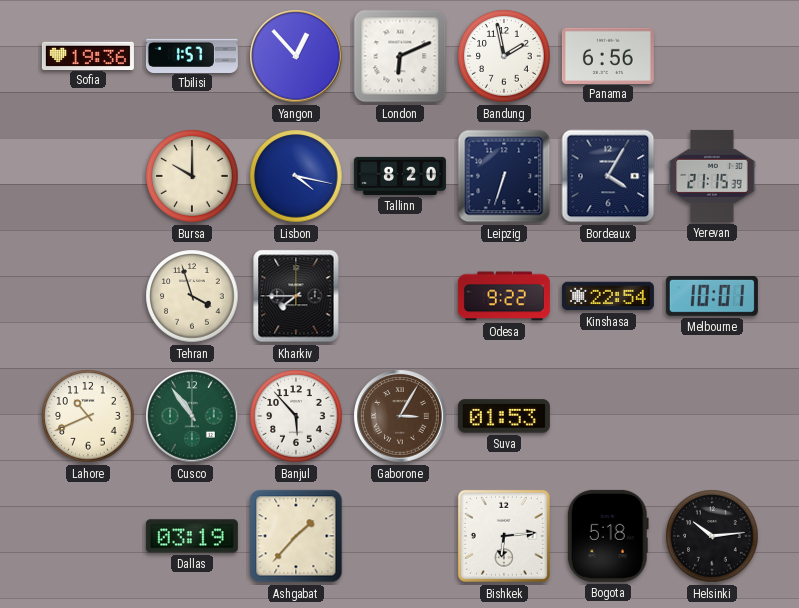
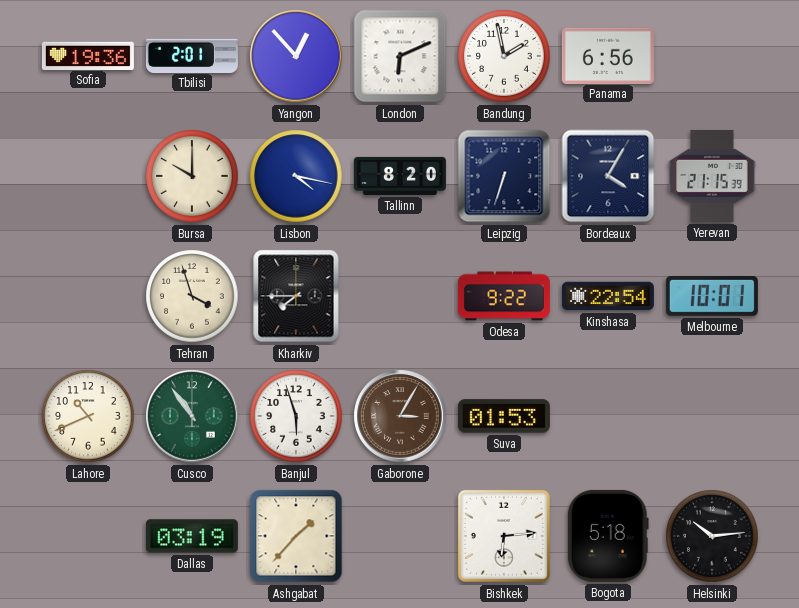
Tbilisi: 1:57 -> 2:01
Banjul: 5:53 -> 5:57
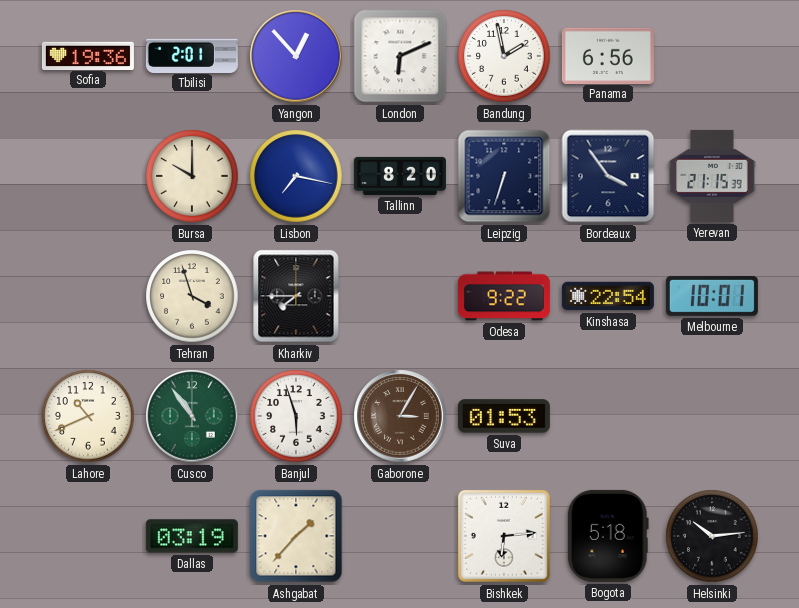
Lisbon: 4:17 -> 7:17
Bordeaux: 4:05 -> 3:54
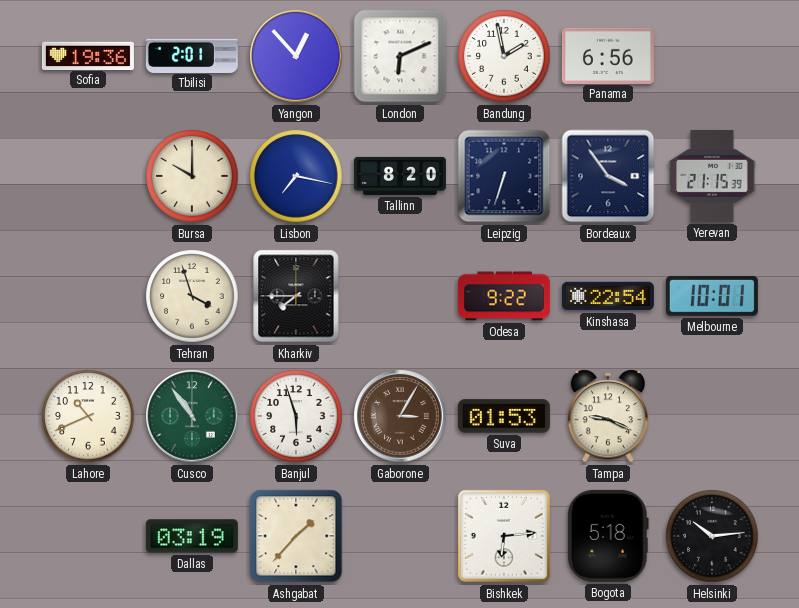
Tampa: none -> 9:19
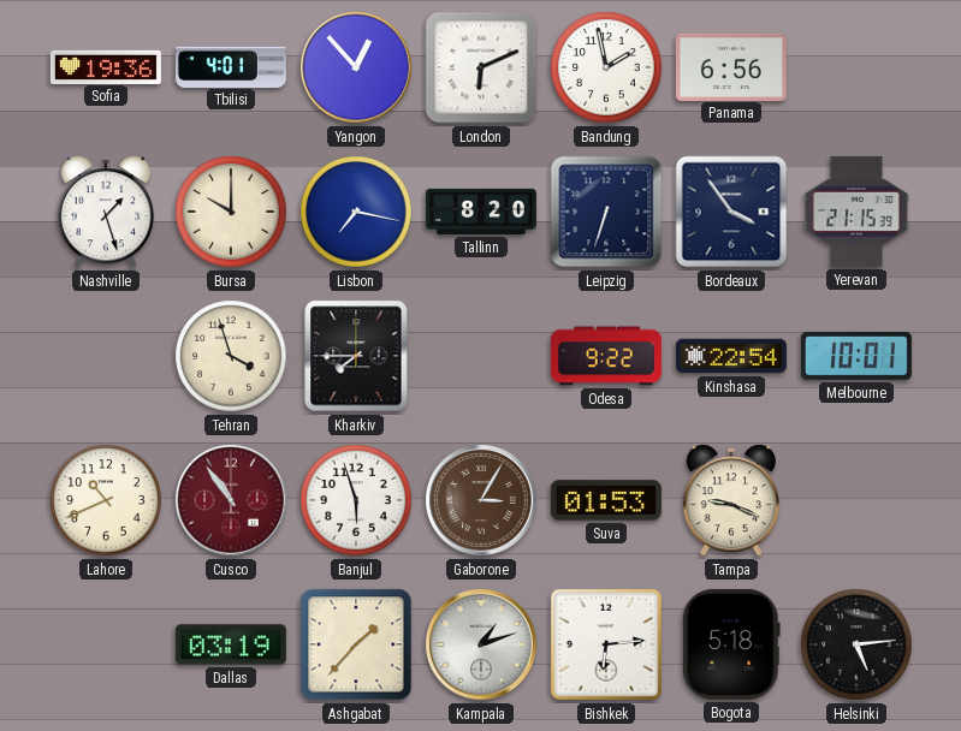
Tbilisi: 2:01 -> 4:01
Nashville: none -> 1:27
Cusco dial: green -> burgundy
Kampala: none -> 1:12
Helsinki: 10:14 -> 5:14
